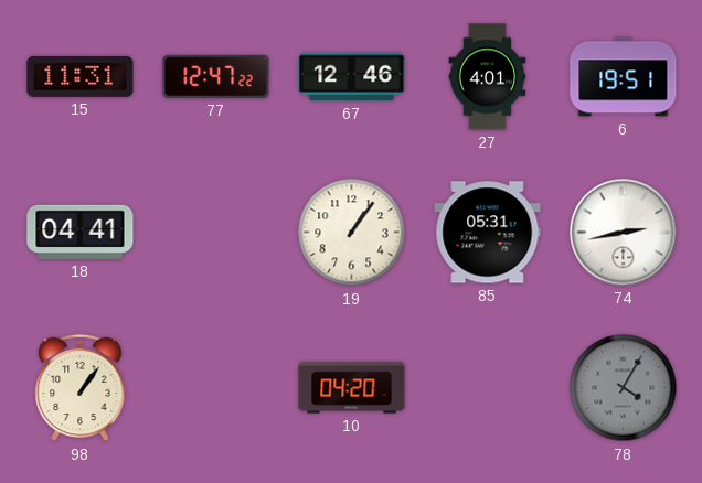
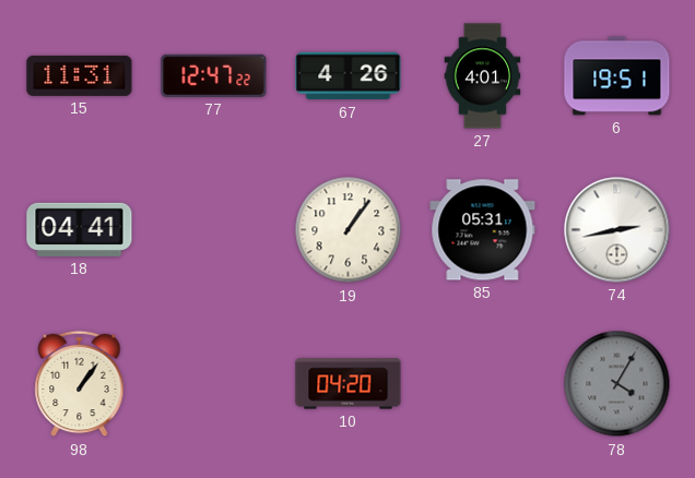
67: 12:46 -> 4:26
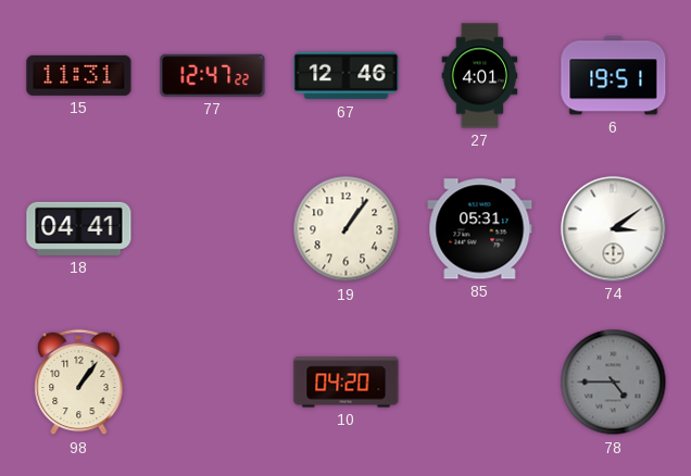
67: 4:26 -> 12:46
74: 2:43 -> 3:09
78: 4:05 -> 4:45
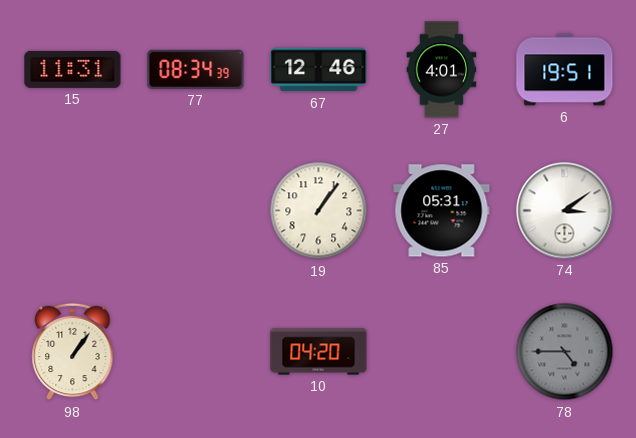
77: 12:47 -> 08:34
18: 04:41 -> none
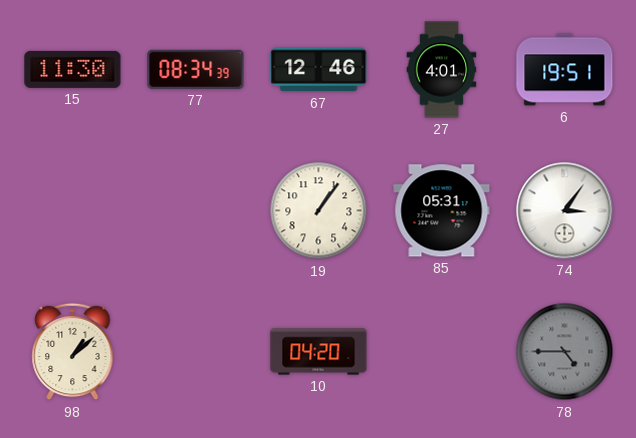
15: 11:31 -> 11:30
74: 3:09 -> 3:06
98: 1:06 -> 1:08
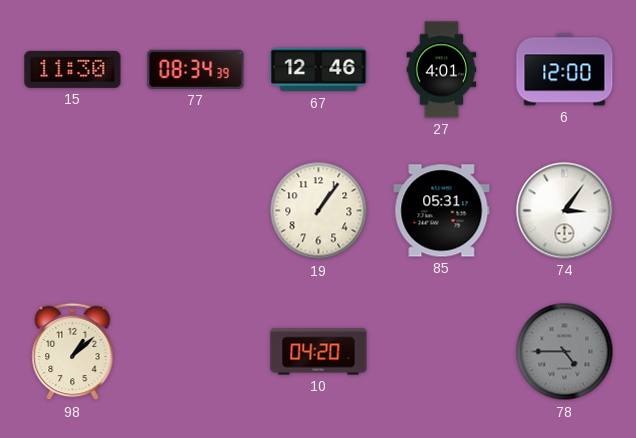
6: 19:51 -> 12:00
